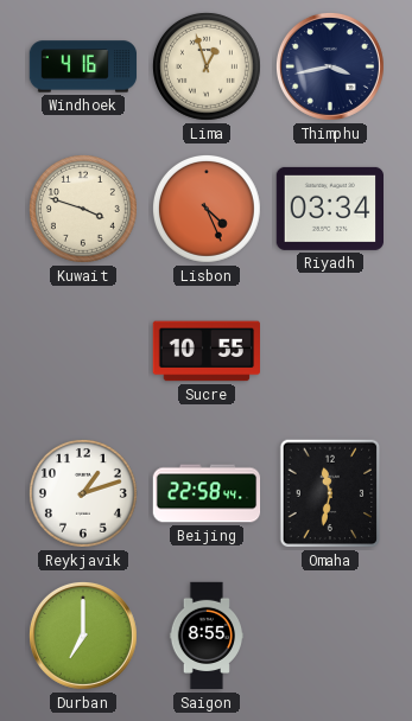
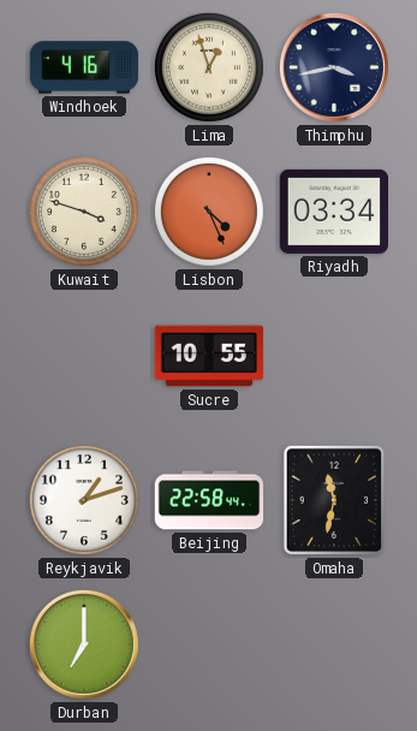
Saigon: 8:55 -> none
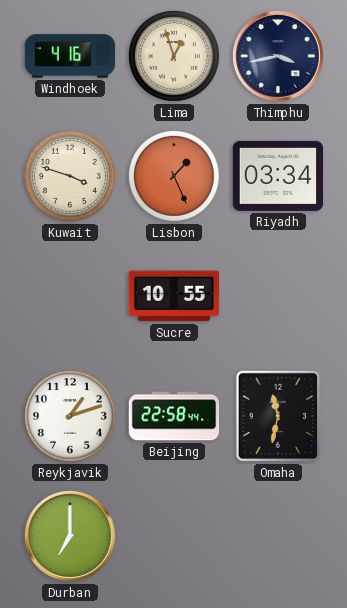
Lisbon: 4:26 -> 1:26
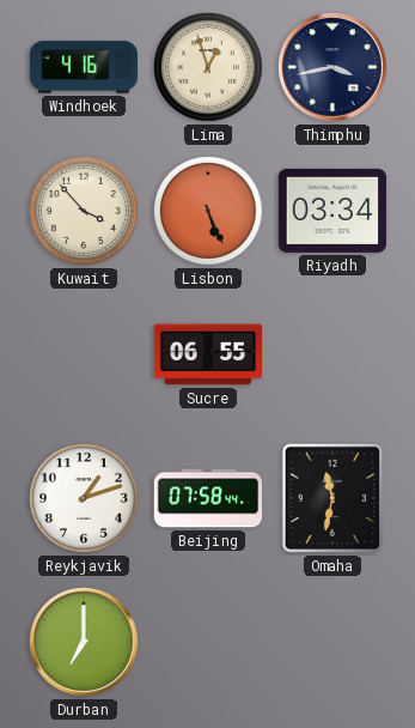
Kuwait: 3:48 -> 3:53
Lisbon: 1:26 -> 5:26
Sucre: 10:55 -> 06:55
Beijing: 22:58 -> 07:58
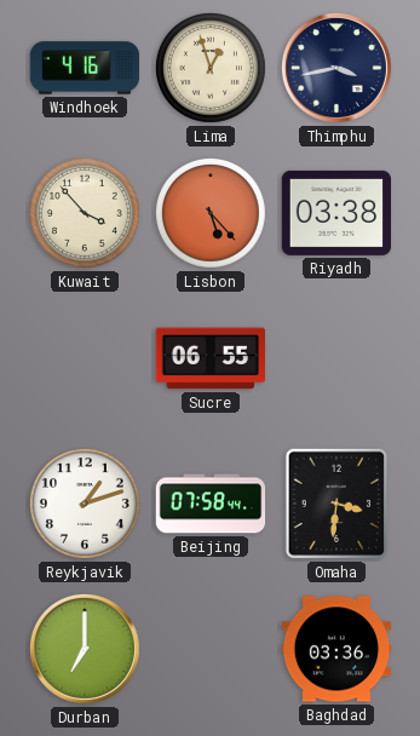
Lisbon: 5:26 -> 5:23
Riyadh: 03:34 -> 03:38
Omaha: 11:32 -> 3:31
Baghdad: none -> 03:36
